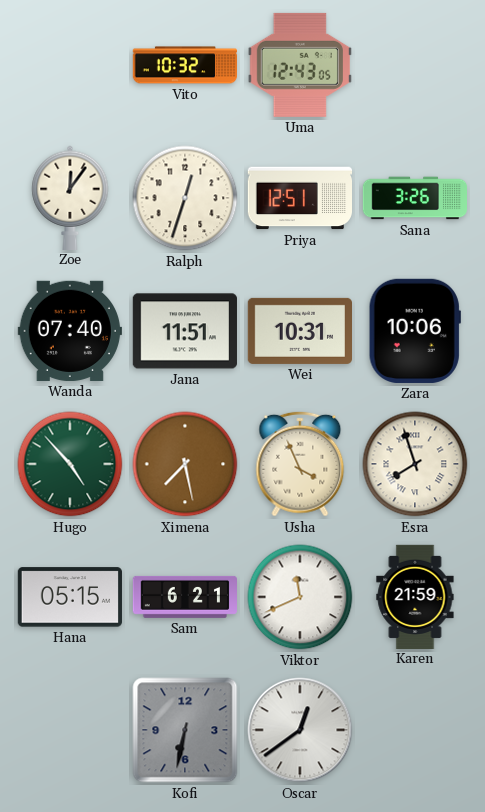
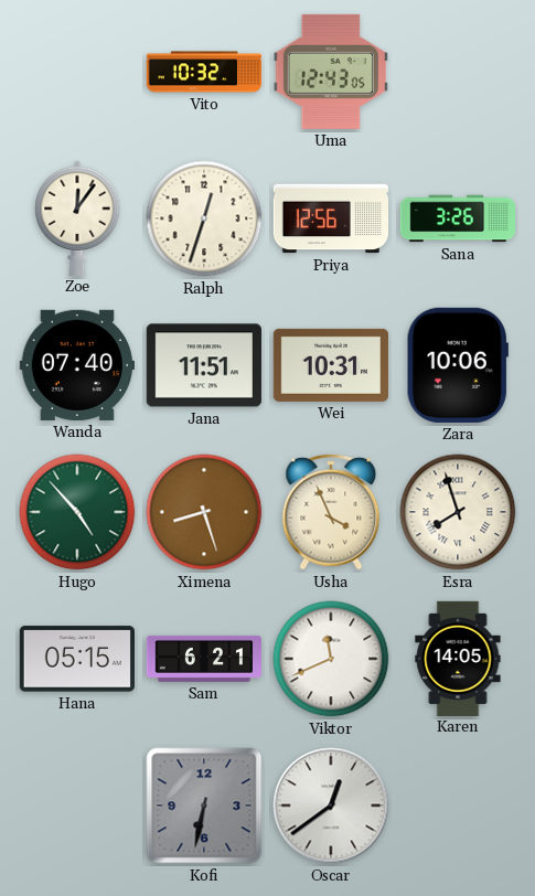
Priya: 12:51 -> 12:56
Ximena: 7:28 -> 8:27
Karen: 21:59 -> 14:05
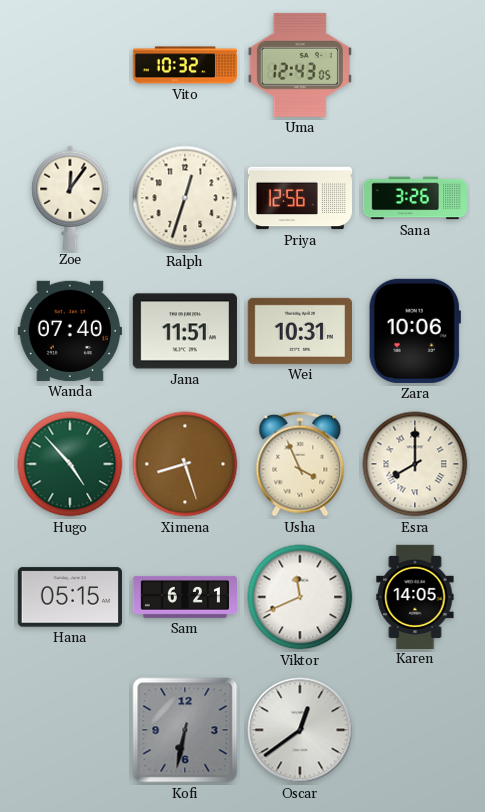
Esra: 7:57 -> 8:00
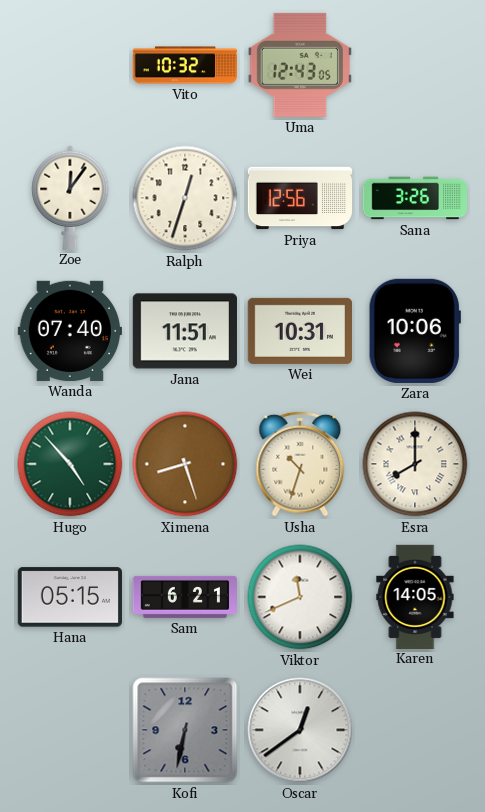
Usha: 3:56 -> 10:33
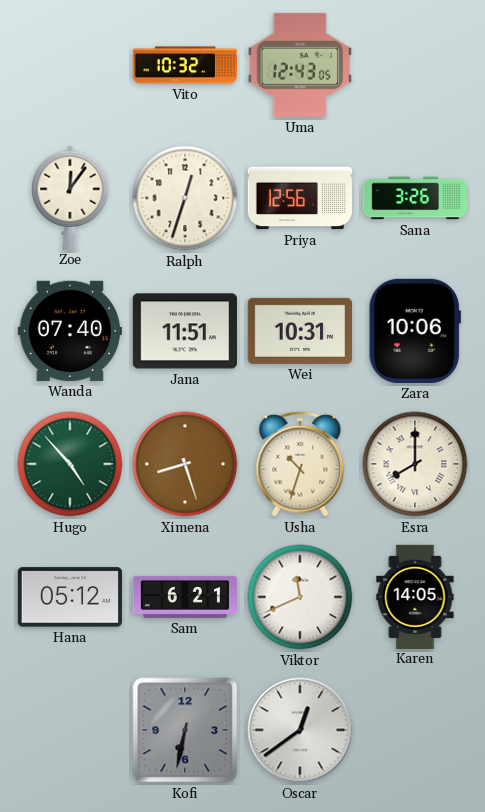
Hana: 05:15 -> 05:12
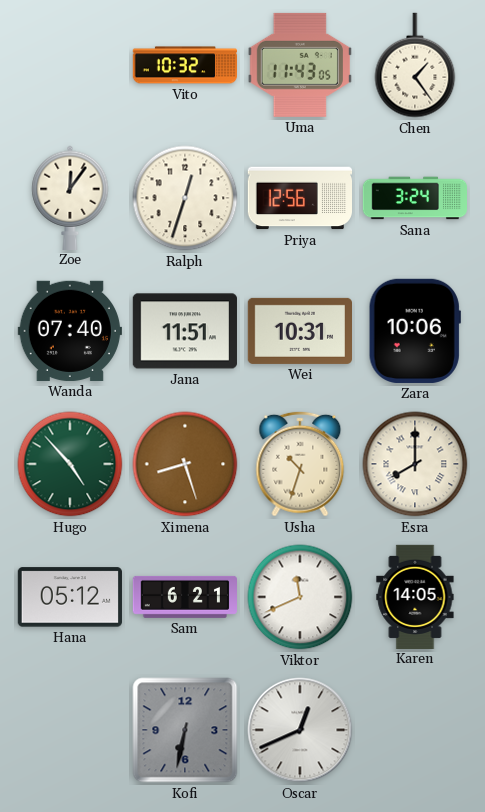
Uma: 12:43 -> 11:43
Chen: none -> 1:24
Sana: 3:26 -> 3:24
Oscar: 12:39 -> 12:41
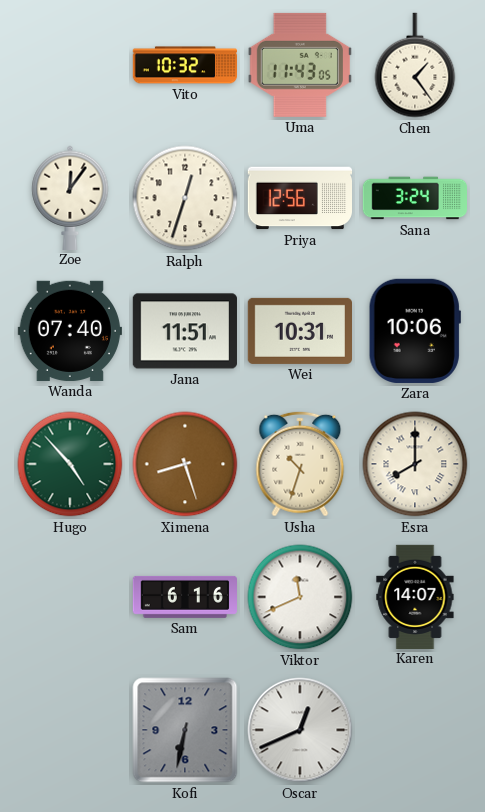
Hana: 05:12 -> none
Sam: 6:21 -> 6:16
Karen: 14:05 -> 14:07
